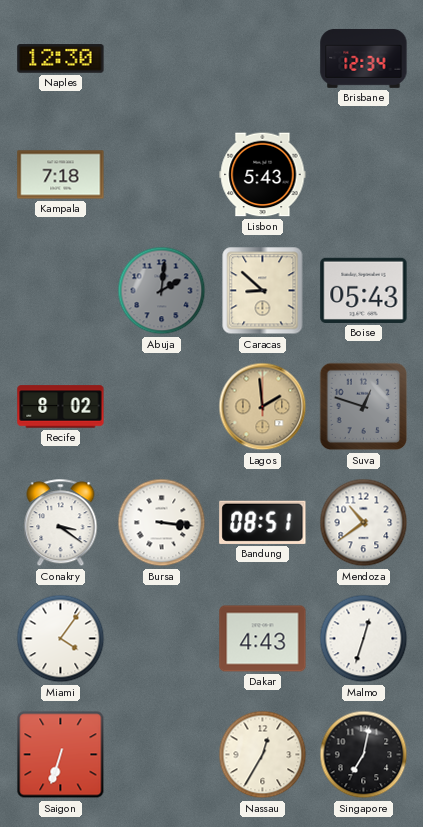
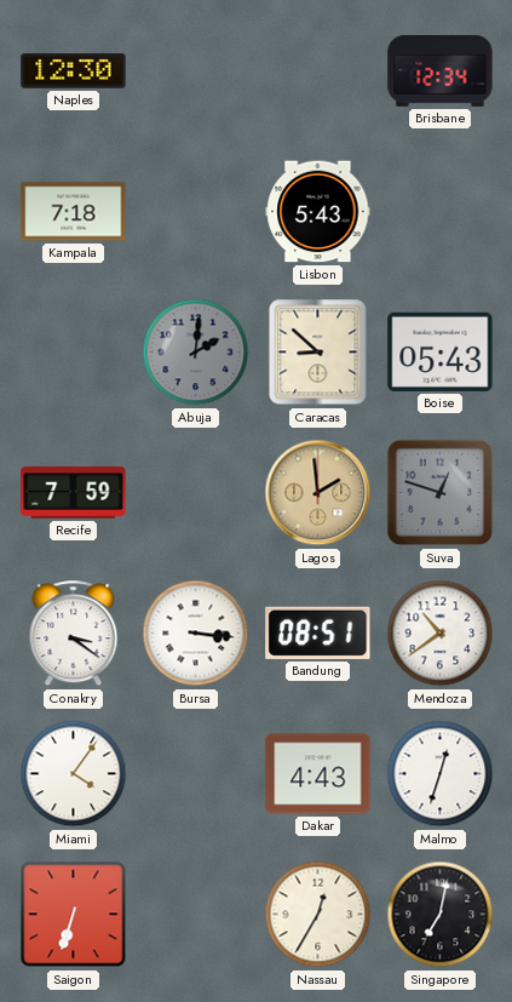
Recife: 8:02 -> 7:59
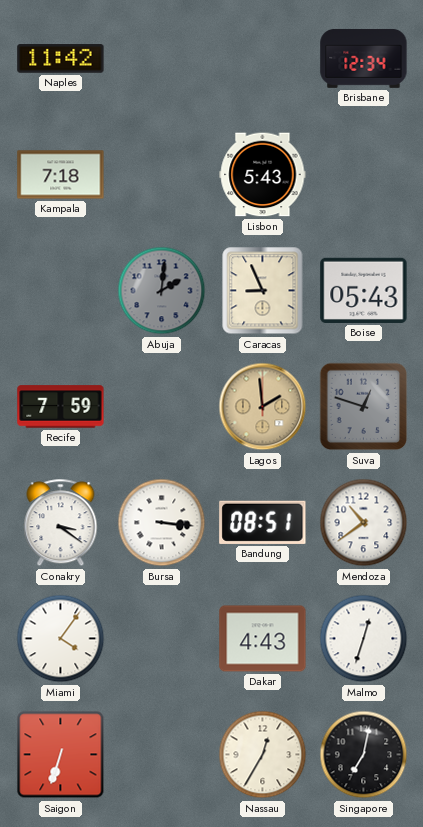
Naples: 12:30 -> 11:42
Caracas: 8:52 -> 8:56
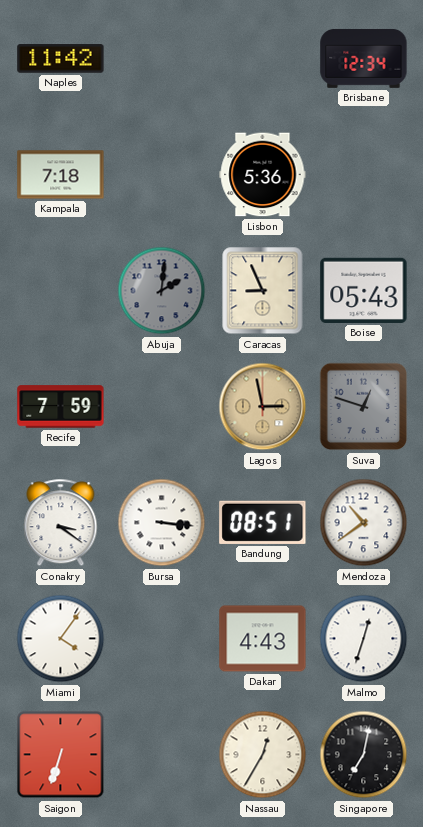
Lisbon: 5:43 -> 5:36
Lagos: 1:59 -> 2:58
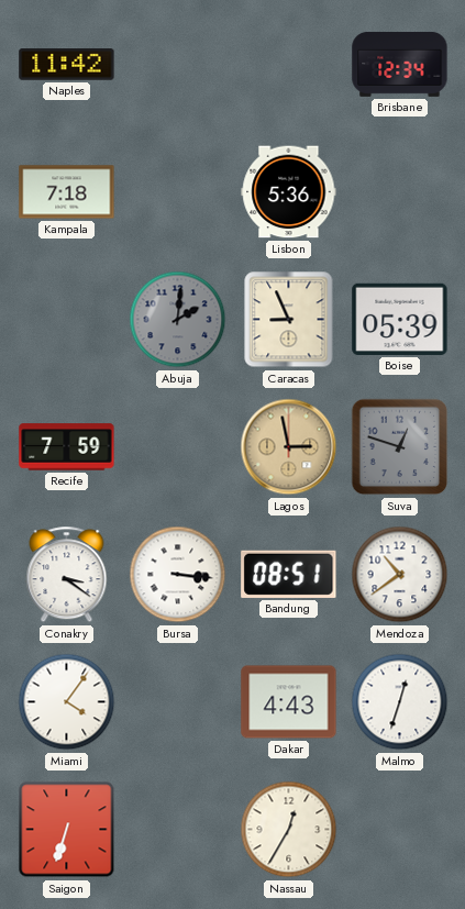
Boise: 05:43 -> 05:39
Singapore: 7:02 -> none
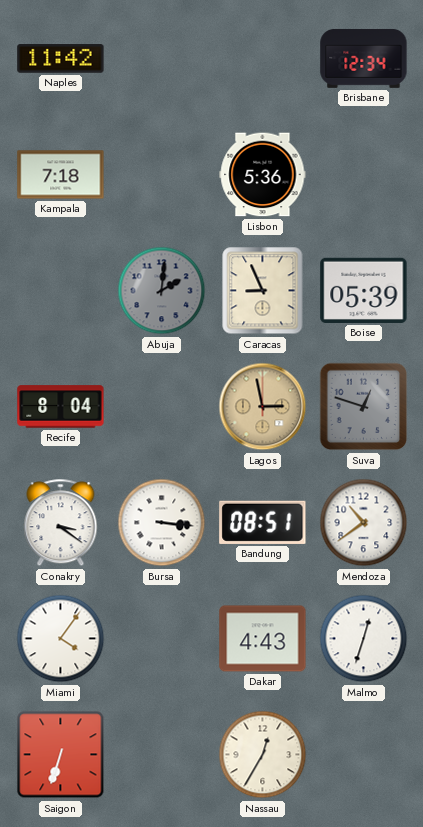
Recife: 7:59 -> 8:04
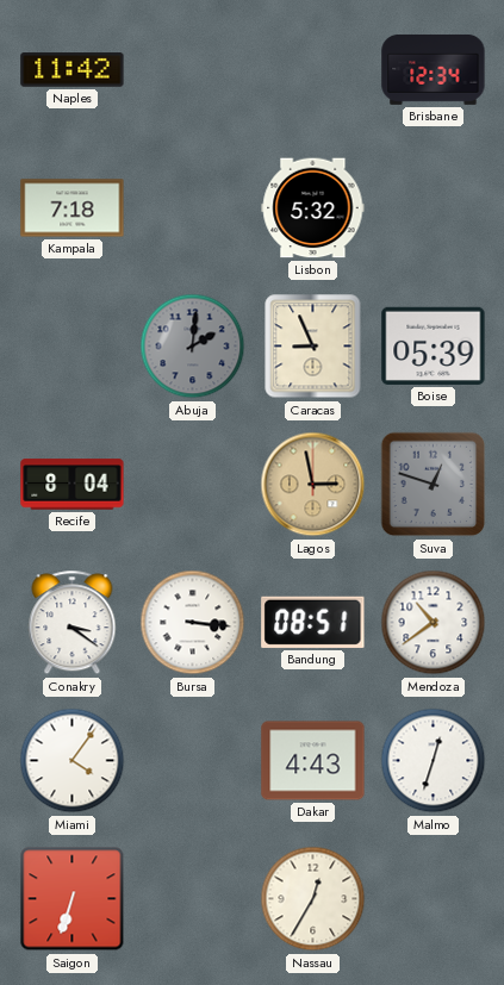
Lisbon: 5:36 -> 5:32
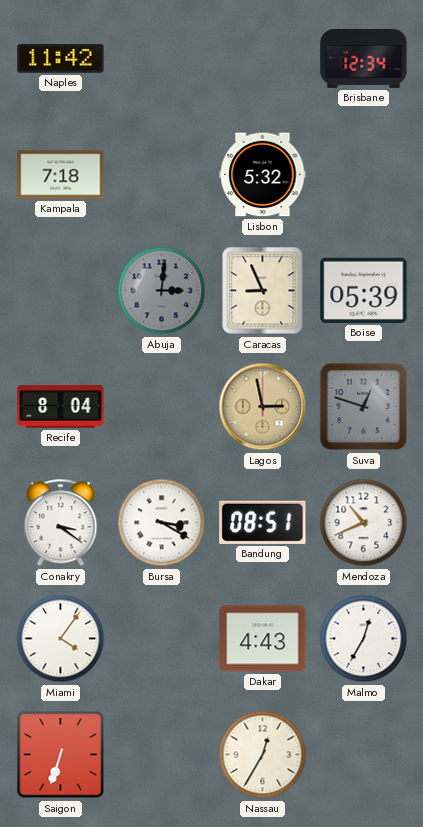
Abuja: 2:01 -> 3:01
Bursa: 3:16 -> 3:20
Mendoza: 10:39 -> 10:41
Malmo: 12:33 -> 12:35
